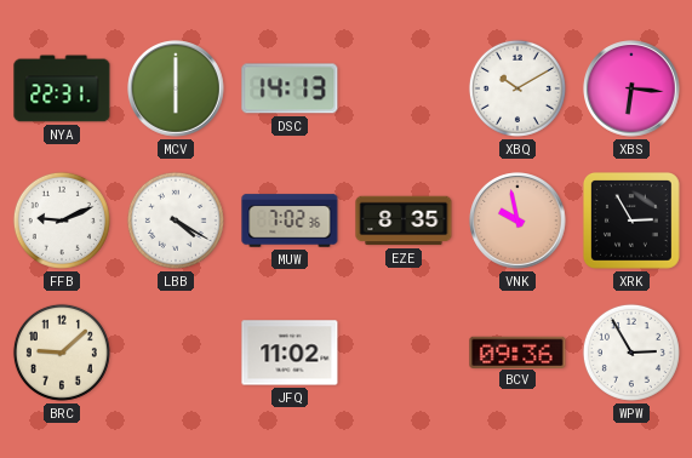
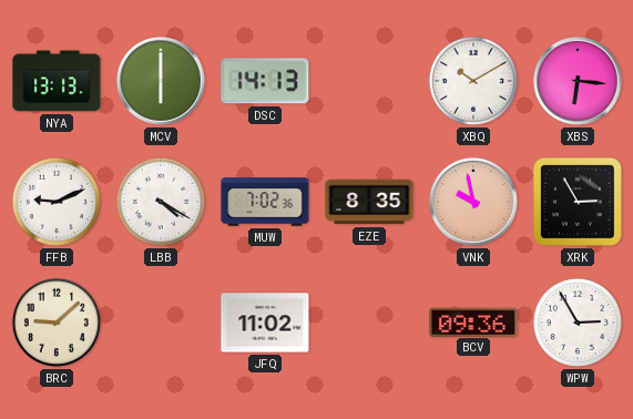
NYA: 22:31 -> 13:13
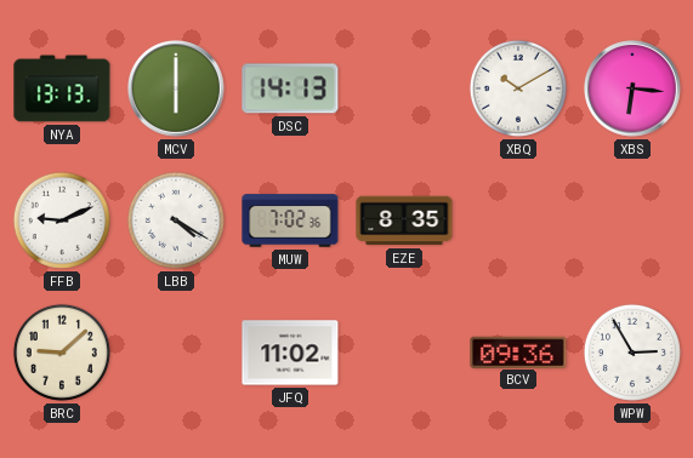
VNK: 9:58 -> none
XRK: 2:55 -> none
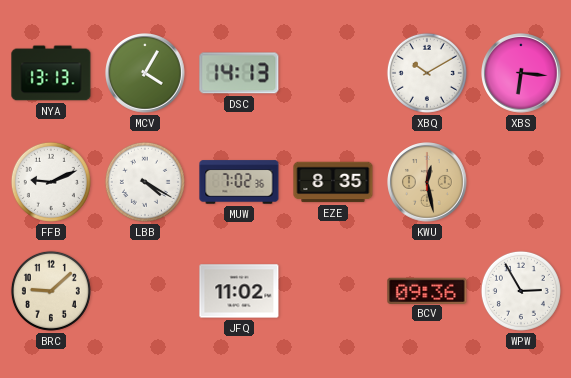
MCV: 6:00 -> 4:05
KWU: none -> 12:28
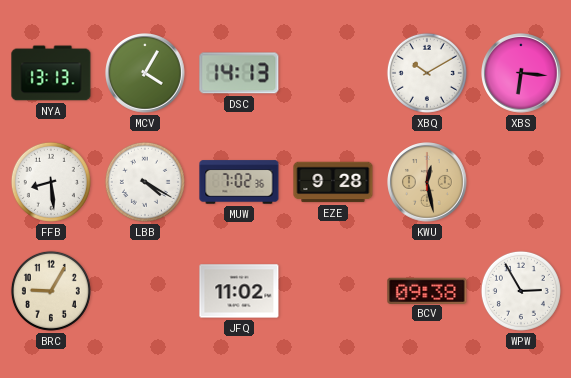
FFB: 9:11 -> 8:29
EZE: 8:35 -> 9:28
BRC: 9:08 -> 9:05
BCV: 09:36 -> 09:38
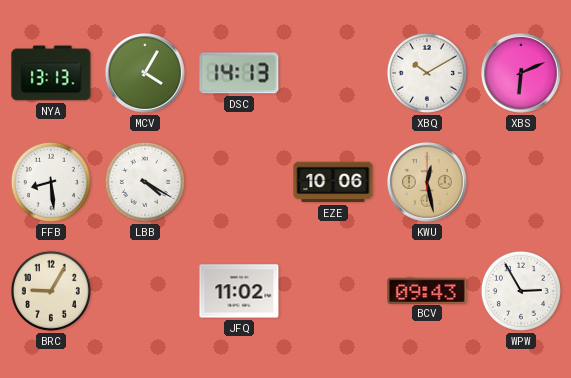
XBS: 6:16 -> 6:11
MUW: 7:02 -> none
EZE: 9:28 -> 10:06
BCV: 09:38 -> 09:43
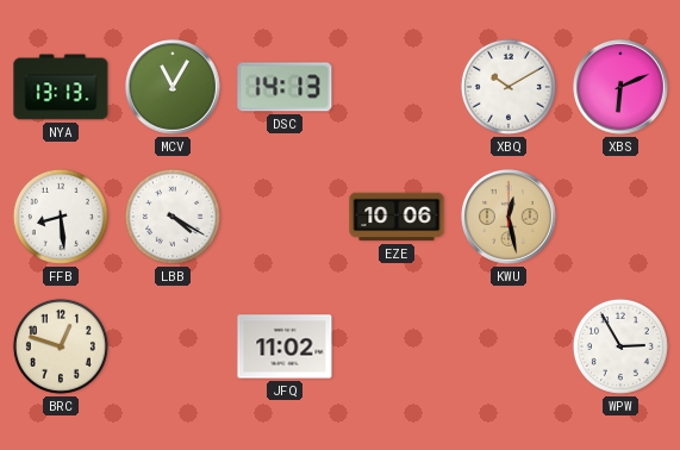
MCV: 4:05 -> 11:05
BRC: 9:05 -> 12:48
BCV: 09:43 -> none
